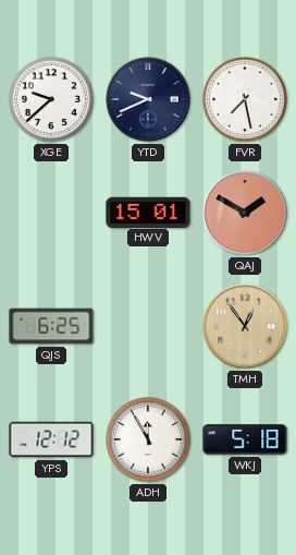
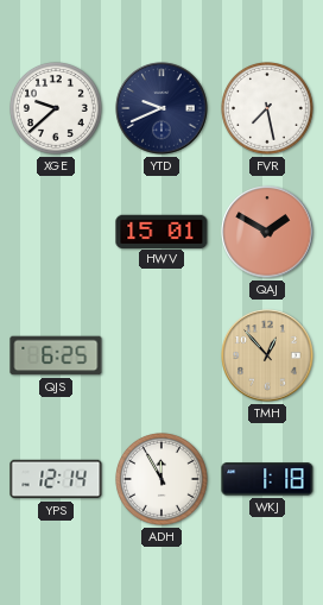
TMH: 12:54 -> 12:53
YPS: 12:12 -> 12:14
WKJ: 5:18 -> 1:18
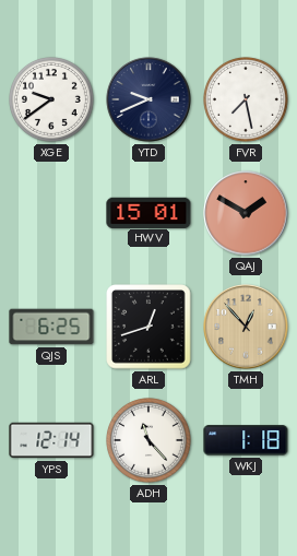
XGE: 9:38 -> 9:39
ARL: none -> 12:42
ADH: 11:55 -> 11:23
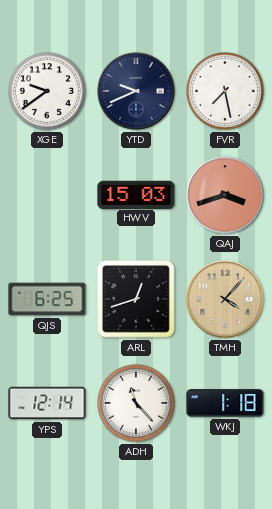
HWV: 15:01 -> 15:03
QAJ: 1:50 -> 3:42
TMH: 12:53 -> 4:07
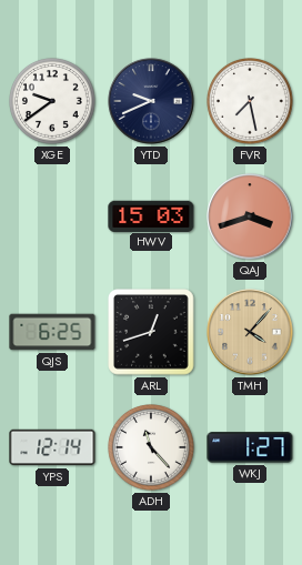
WKJ: 1:18 -> 1:27
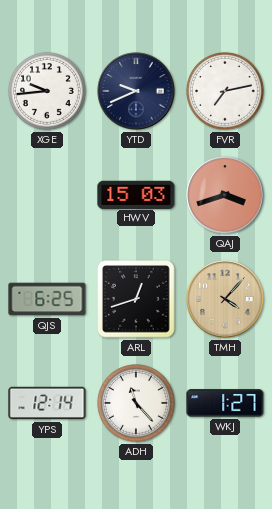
XGE: 9:39 -> 9:44
FVR: 7:28 -> 7:13
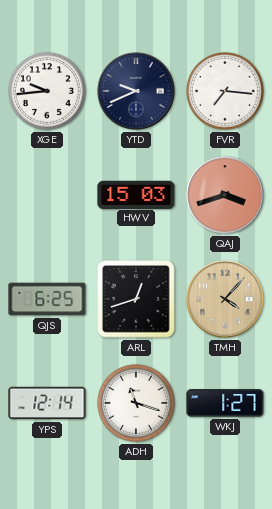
FVR: 7:13 -> 7:16
ADH: 11:23 -> 11:18
